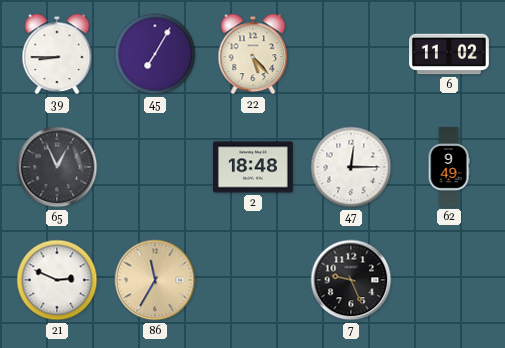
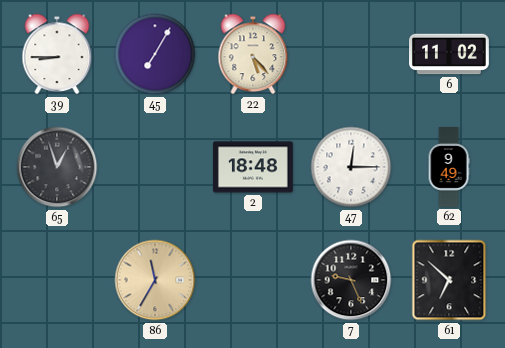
65: 12:56 -> 12:57
21: 2:49 -> none
61: none -> 6:52
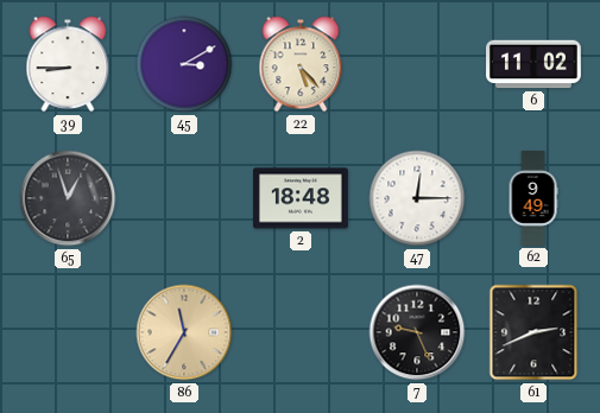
45: 7:05 -> 3:10
61: 6:52 -> 2:41
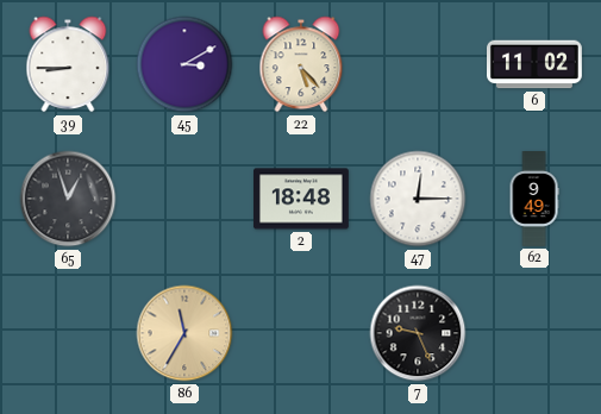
61: 2:41 -> none
